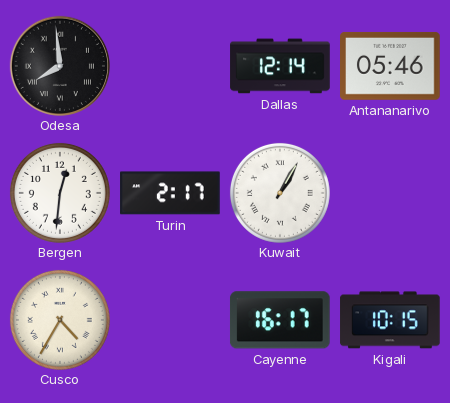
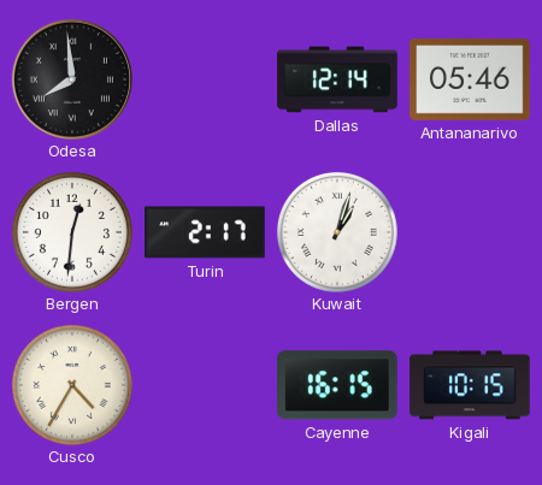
Kuwait: 1:05 -> 1:03
Cayenne: 16:17 -> 16:15
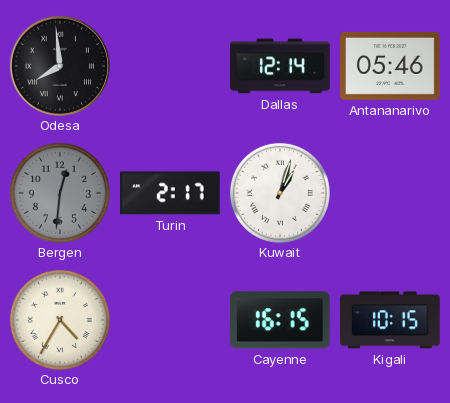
Bergen dial: white -> grey
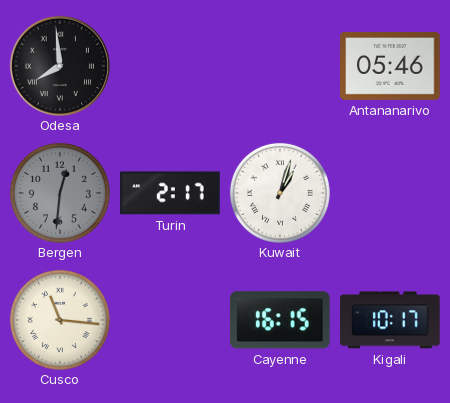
Dallas: 12:14 -> none
Cusco: 4:35 -> 11:16
Kigali: 10:15 -> 10:17
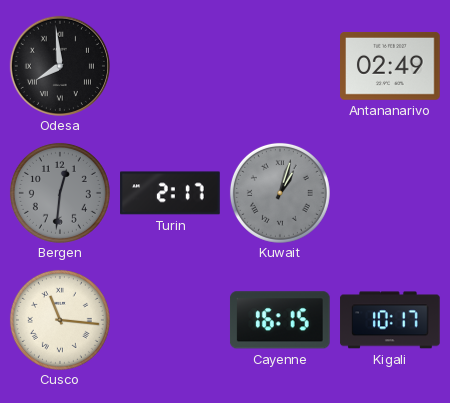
Antananarivo: 05:46 -> 02:49
Kuwait dial: white -> grey
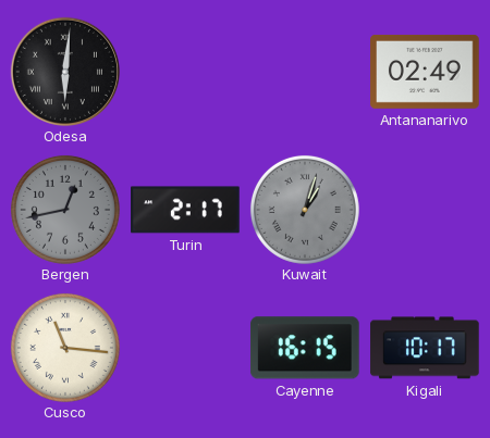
Odesa: 7:59 -> 6:01
Bergen: 12:31 -> 12:43
